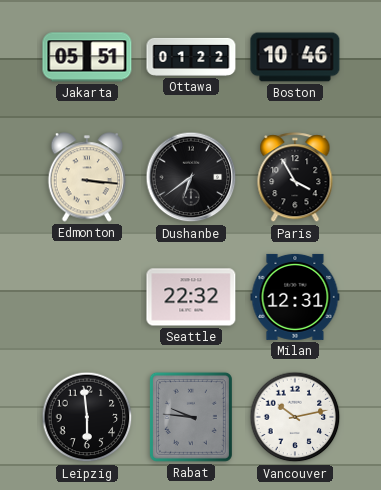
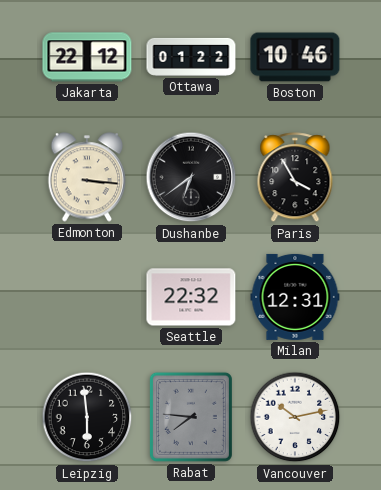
Jakarta: 05:51 -> 22:12
Rabat: 9:46 -> 7:46
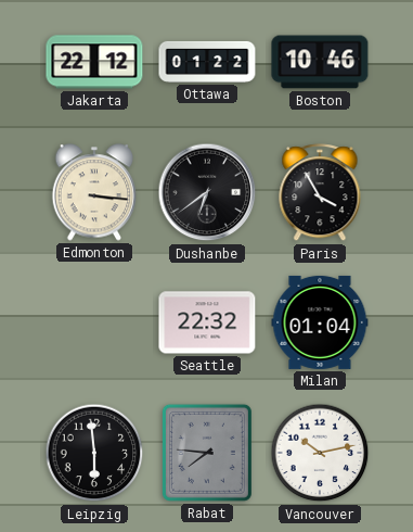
Milan: 12:31 -> 01:04
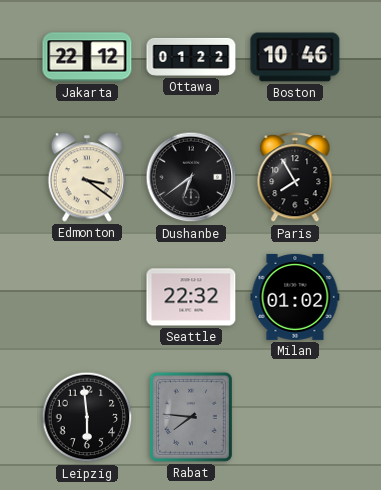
Edmonton: 3:16 -> 3:21
Paris: 3:55 -> 7:55
Milan: 01:04 -> 01:02
Vancouver: 10:13 -> none
